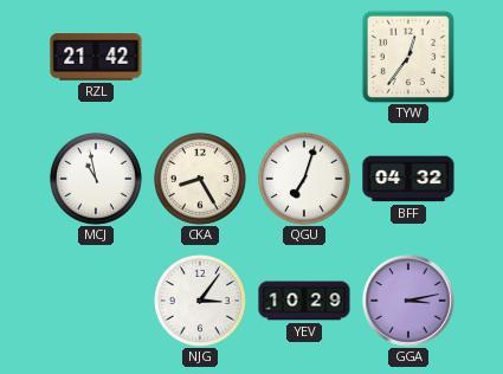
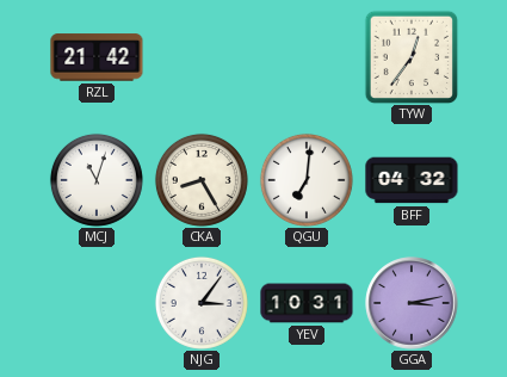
MCJ: 10:58 -> 11:03
QGU: 7:03 -> 7:01
YEV: 10:29 -> 10:31
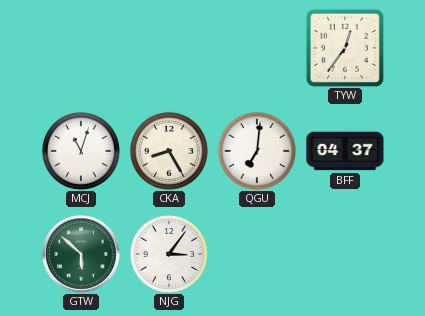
RZL: 21:42 -> none
BFF: 04:32 -> 04:37
GTW: none -> 5:52
YEV: 10:31 -> none
GGA: 3:13 -> none
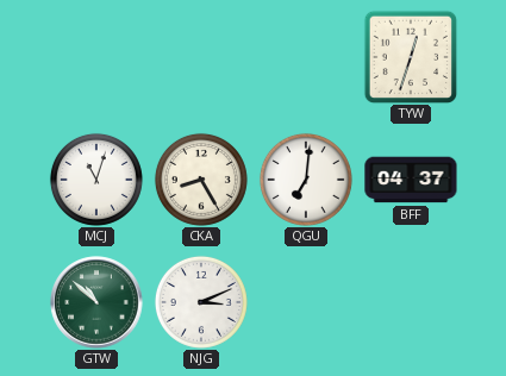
TYW: 12:36 -> 12:33
GTW: 5:52 -> 10:52
NJG: 3:06 -> 3:11
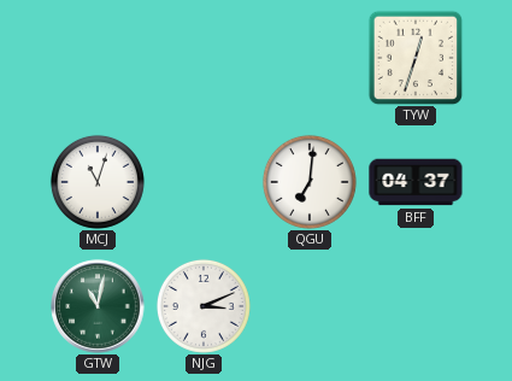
CKA: 8:25 -> none
GTW: 10:52 -> 11:02
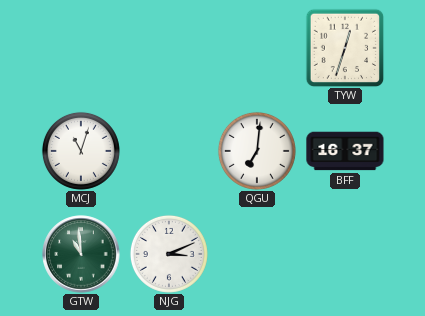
BFF: 04:37 -> 16:37
GTW: 11:02 -> 10:59
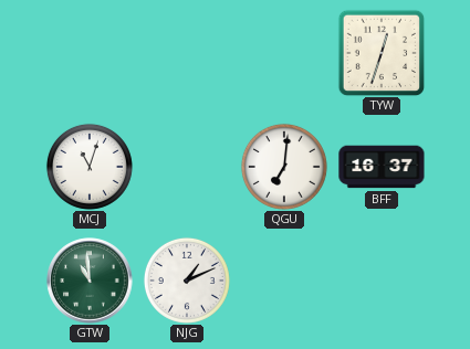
NJG: 3:11 -> 1:11
